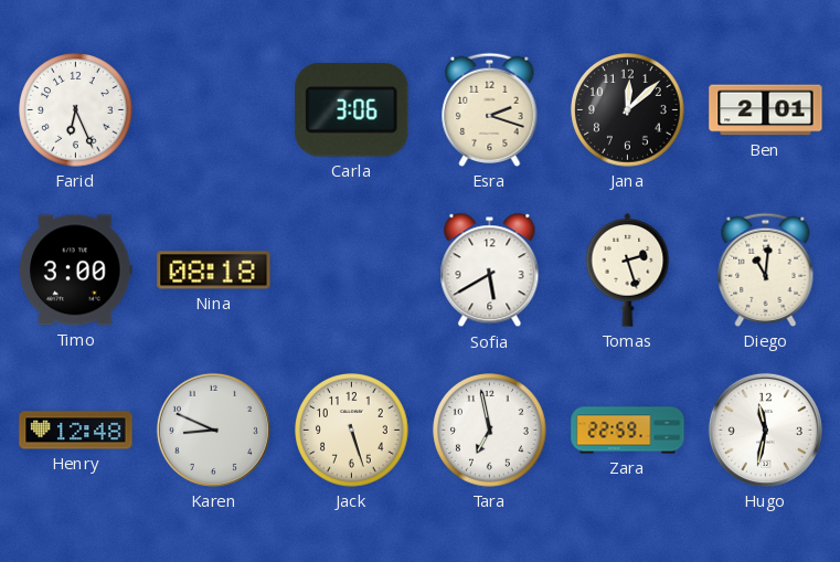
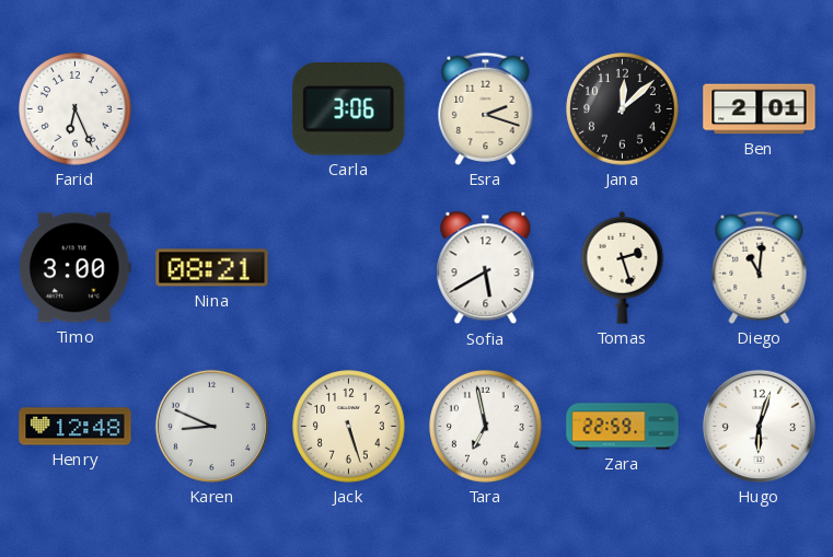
Nina: 08:18 -> 08:21
Hugo: 11:32 -> 6:03
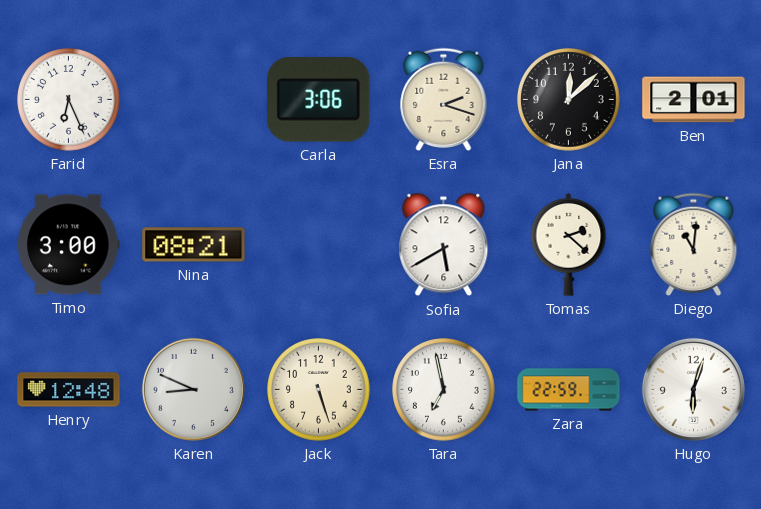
Tomas: 2:27 -> 2:22
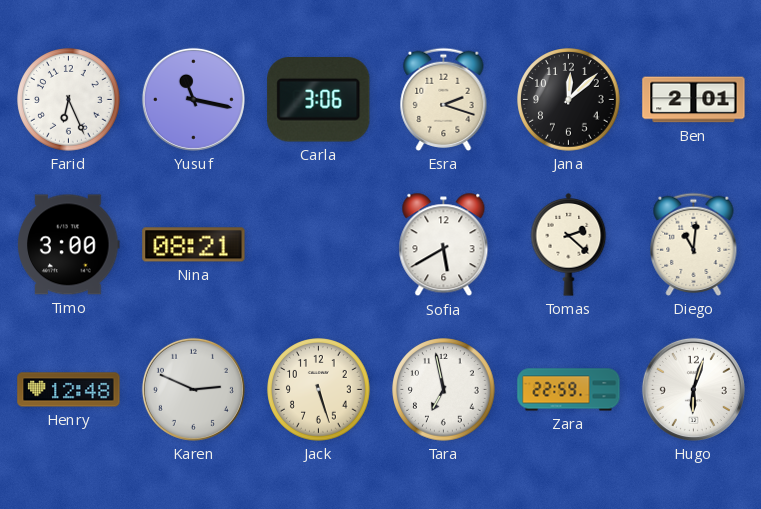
Yusuf: none -> 11:17
Karen: 8:49 -> 2:49
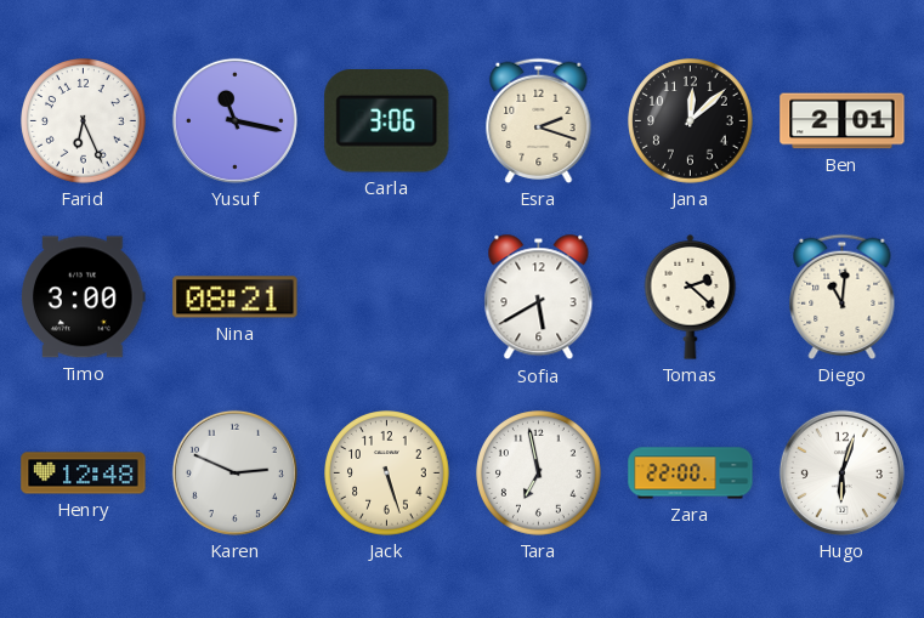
Zara: 22:59 -> 22:00
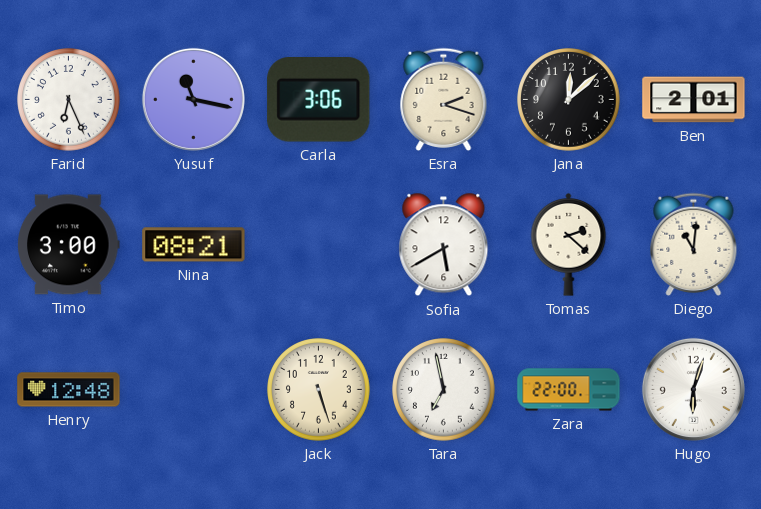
Karen: 2:49 -> none
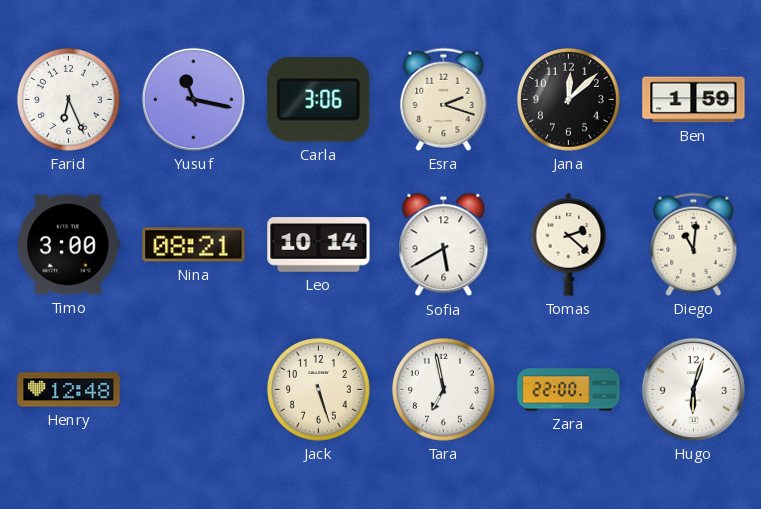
Ben: 2:01 -> 1:59
Leo: none -> 10:14
